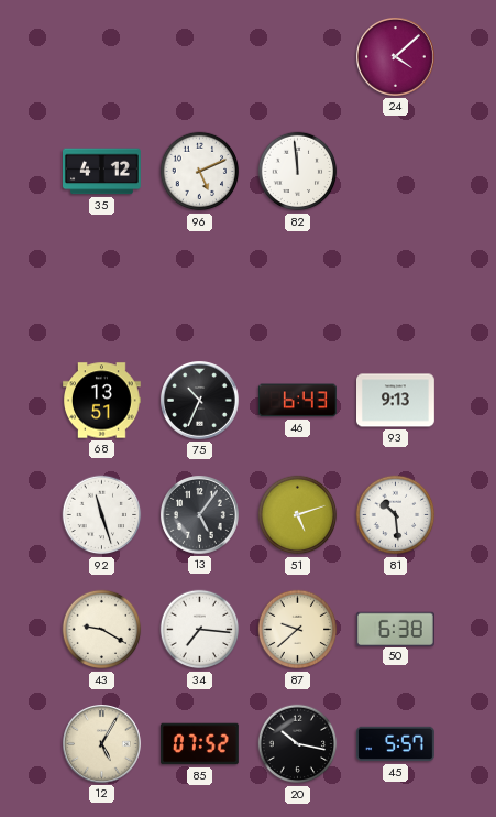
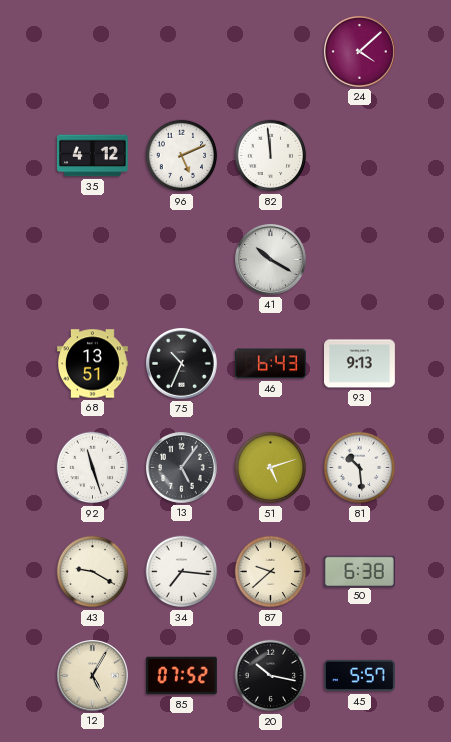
41: none -> 10:20
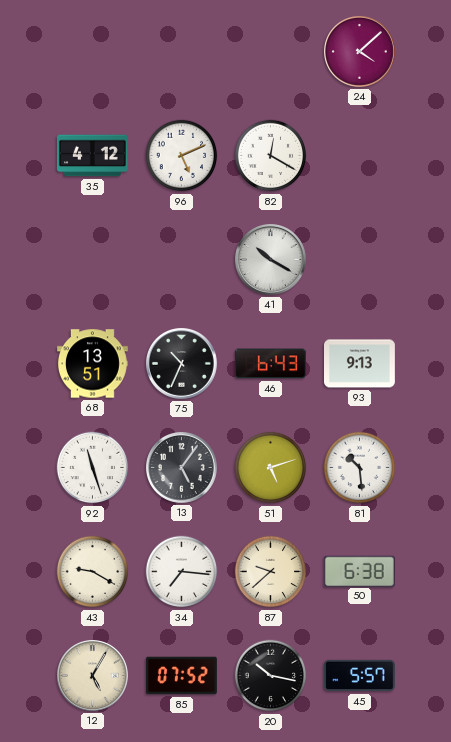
82: 11:59 -> 12:20
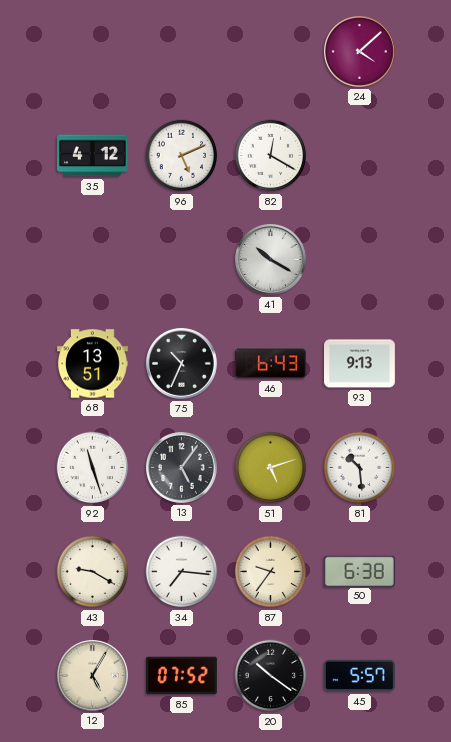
87: 9:38 -> 9:36
20: 10:17 -> 10:21
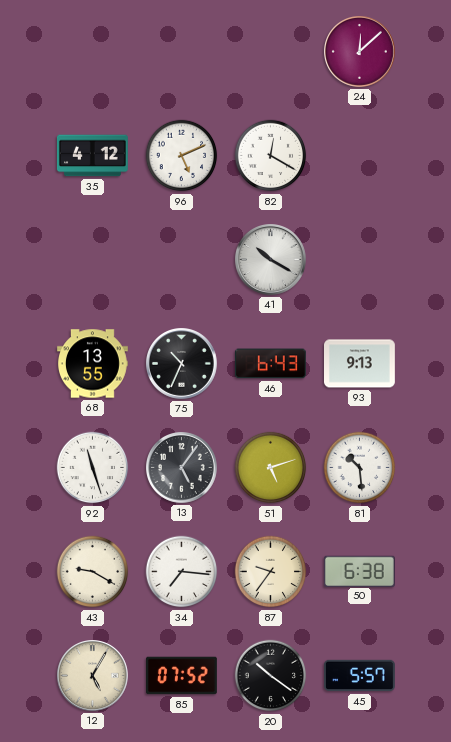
24: 4:08 -> 12:08
68: 13:51 -> 13:55
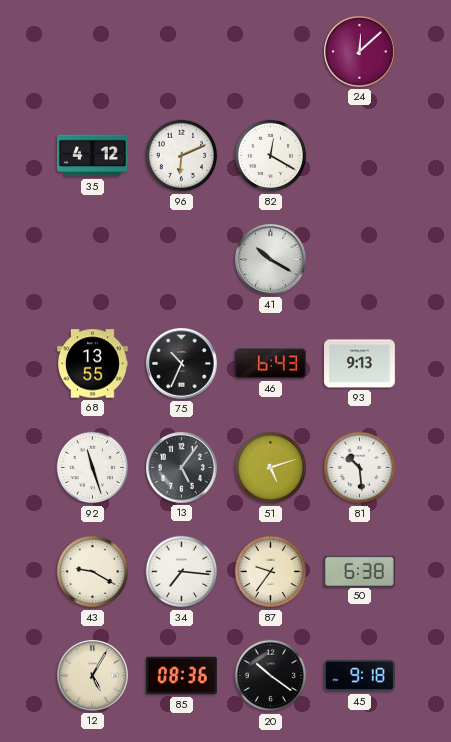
96: 5:11 -> 6:11
85: 07:52 -> 08:36
45: 5:57 -> 9:18
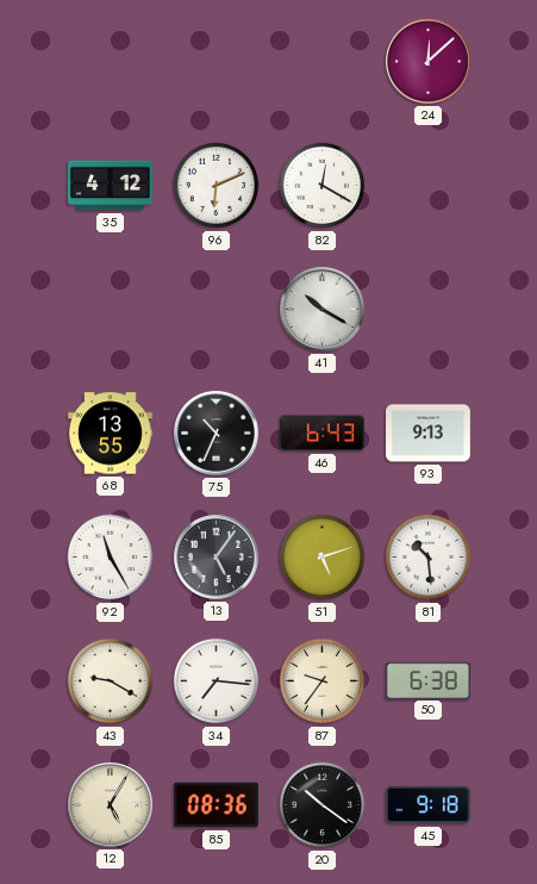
92: 11:27 -> 11:25
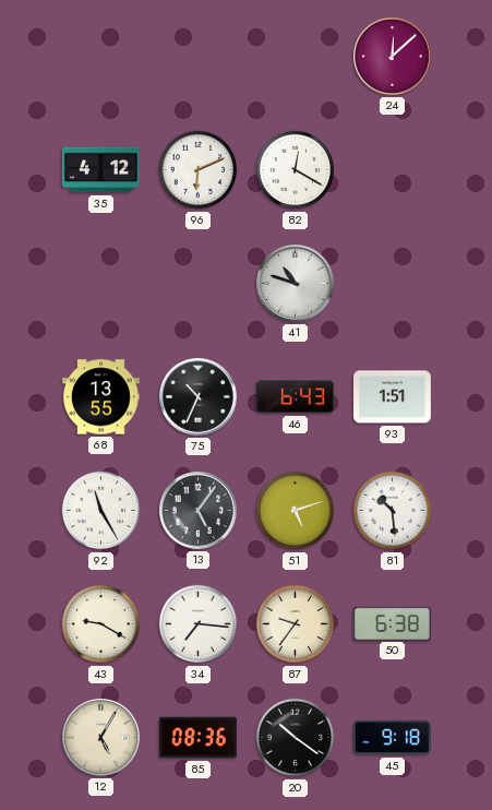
41: 10:20 -> 10:48
93: 9:13 -> 1:51
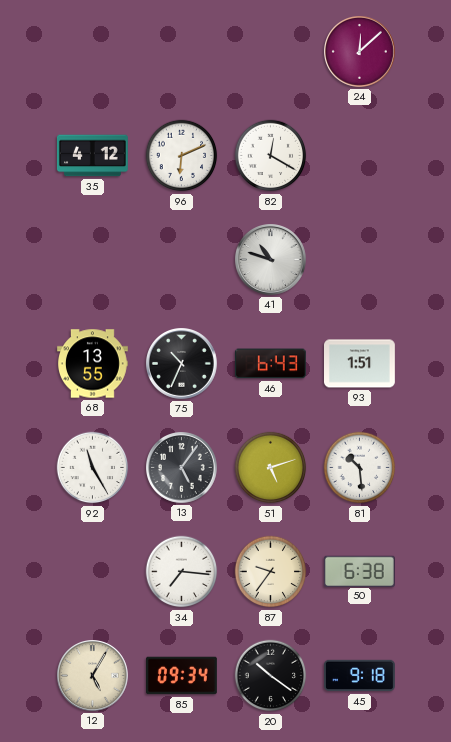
43: 9:20 -> none
85: 08:36 -> 09:34
